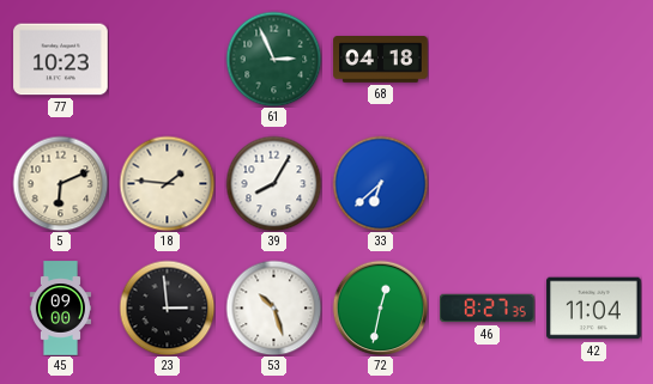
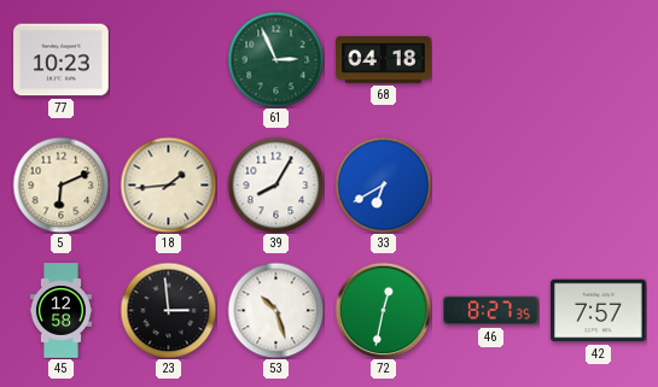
18: 1:46 -> 1:44
33: 6:38 -> 6:40
45: 09:00 -> 12:58
42: 11:04 -> 7:57
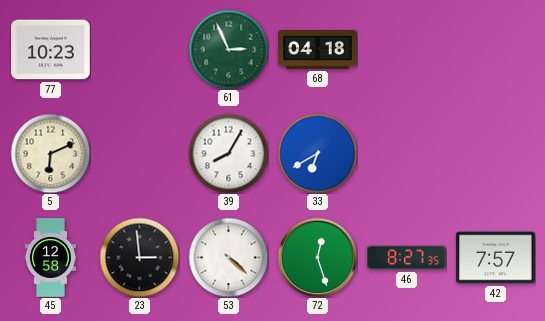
18: 1:44 -> none
53: 10:27 -> 4:22
72: 12:32 -> 12:27
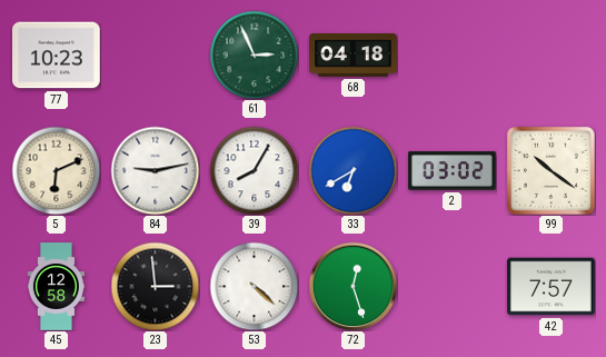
84: none -> 9:13
2: none -> 03:02
99: none -> 10:21
46: 8:27 -> none
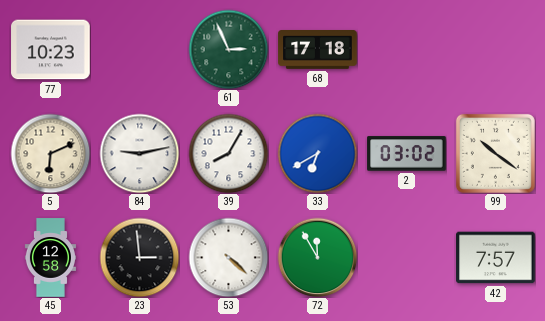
68: 04:18 -> 17:18
72: 12:27 -> 11:55
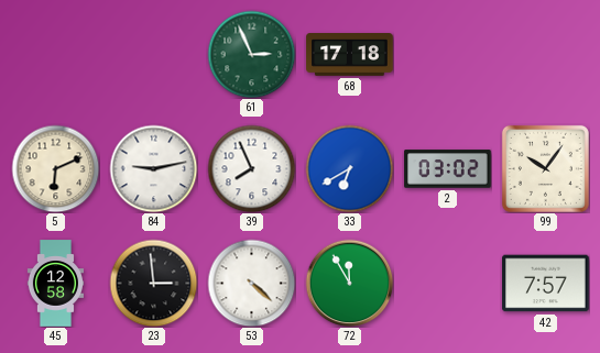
77: 10:23 -> none
39: 8:05 -> 7:56
99: 10:21 -> 10:06
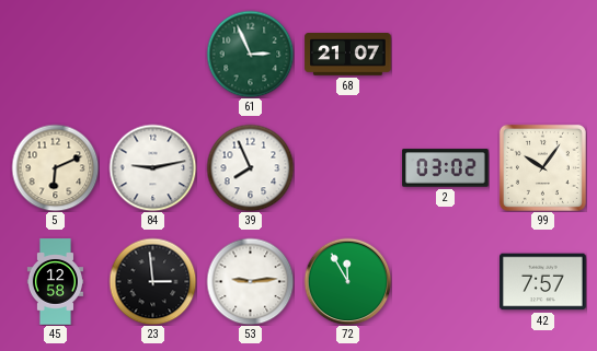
68: 17:18 -> 21:07
33: 6:40 -> none
53: 4:22 -> 9:14
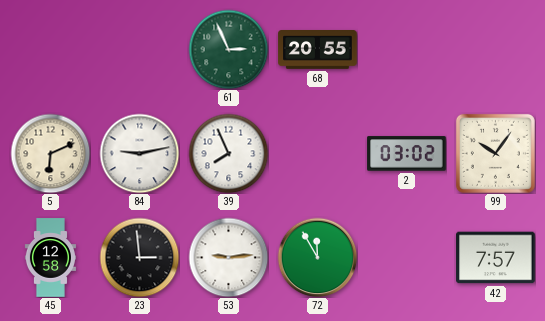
68: 21:07 -> 20:55
